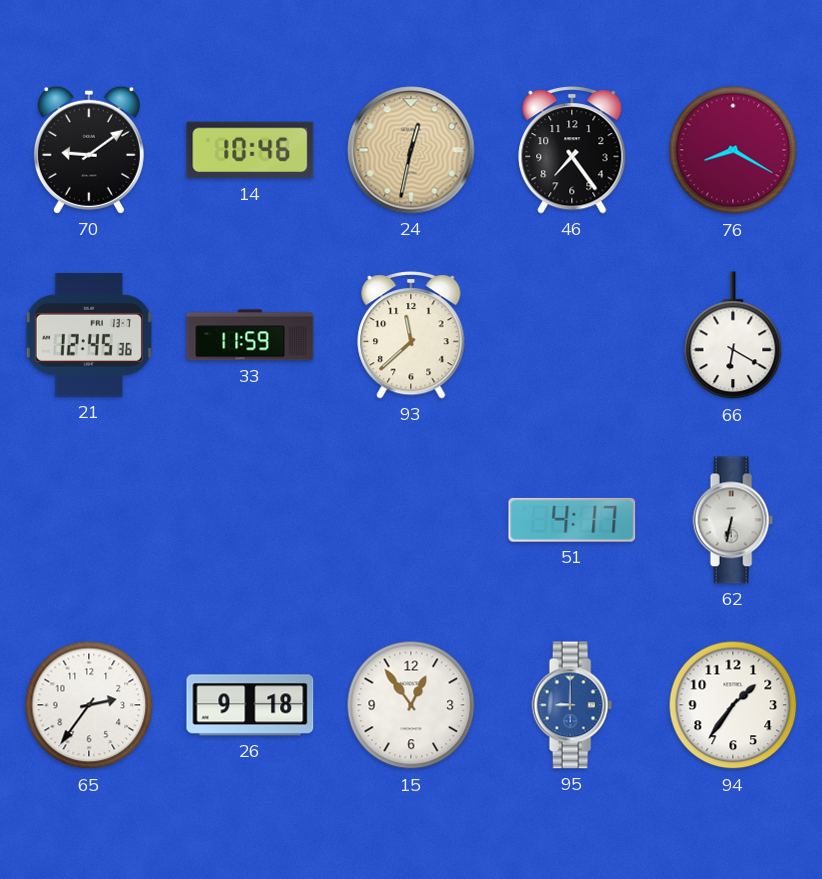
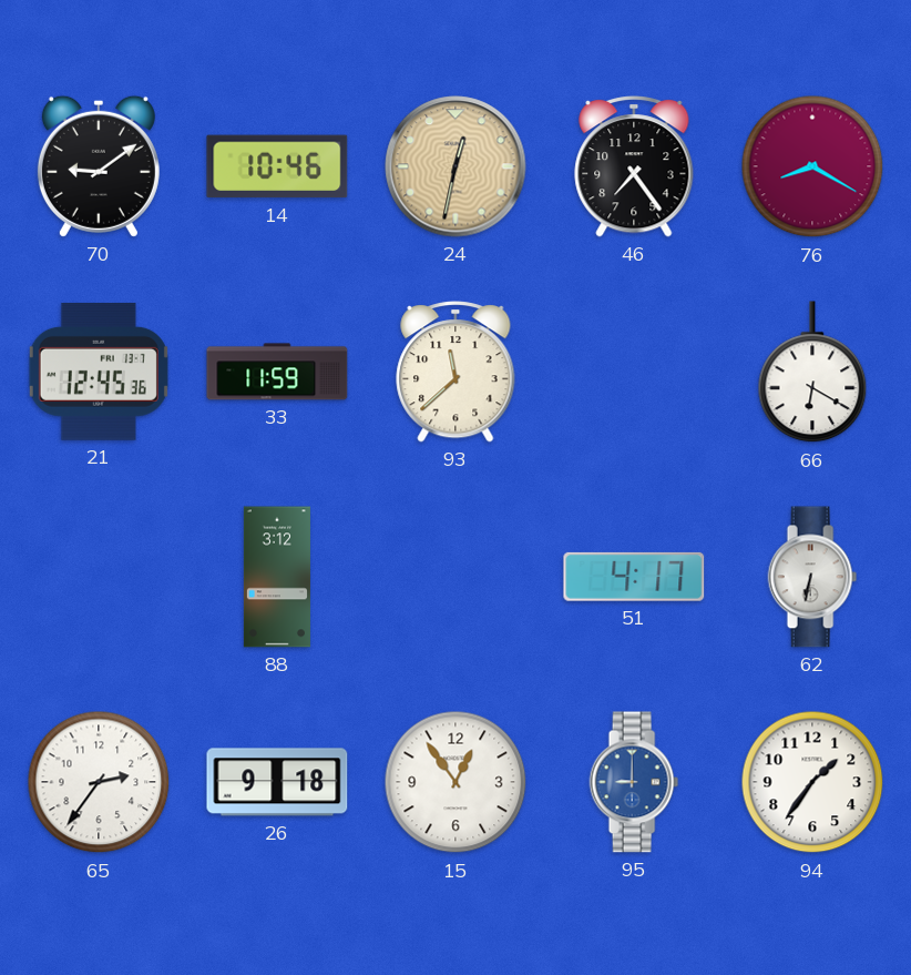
88: none -> 3:12
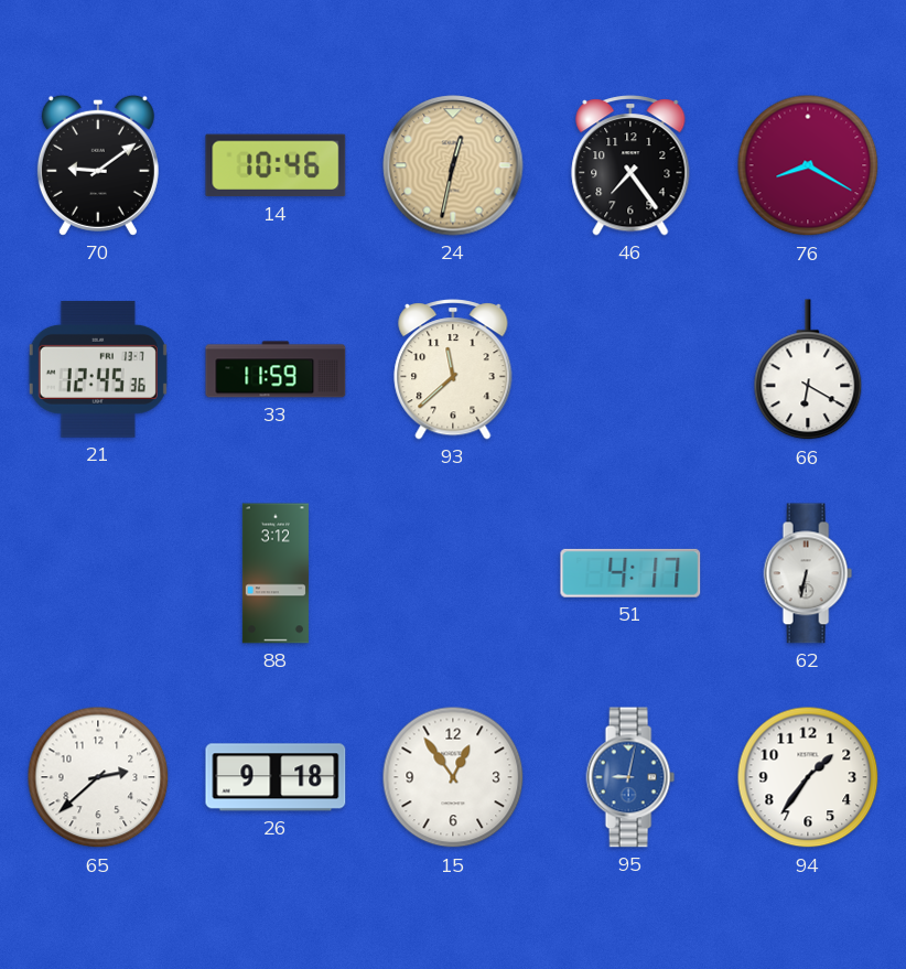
65: 2:36 -> 2:38
95: 9:00 -> 9:02
